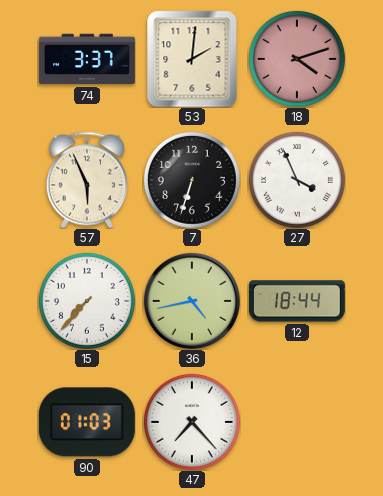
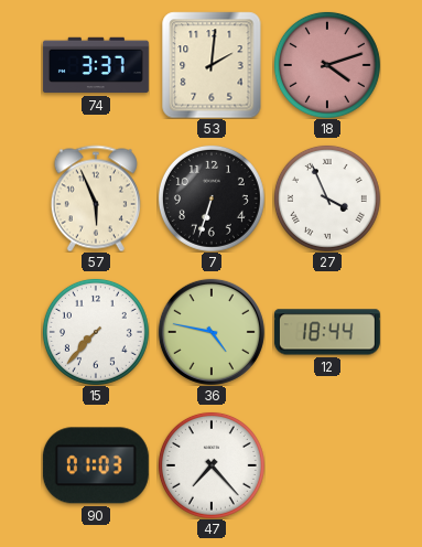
36: 4:43 -> 4:47
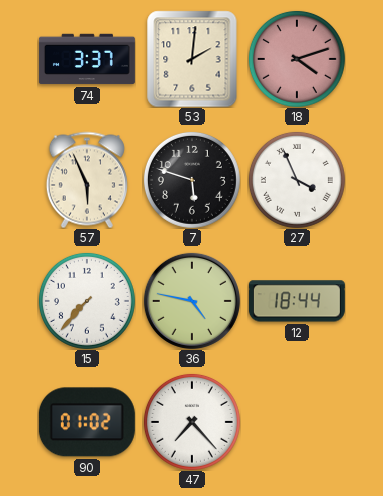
7: 6:33 -> 5:48
90: 01:03 -> 01:02
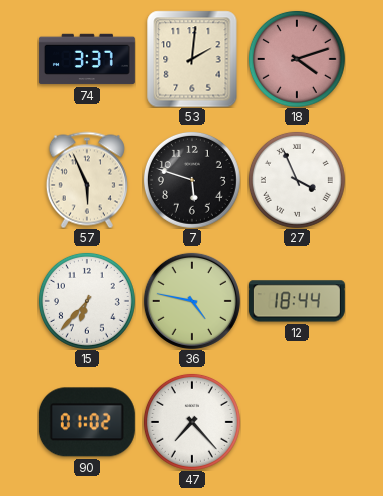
15: 7:37 -> 6:37
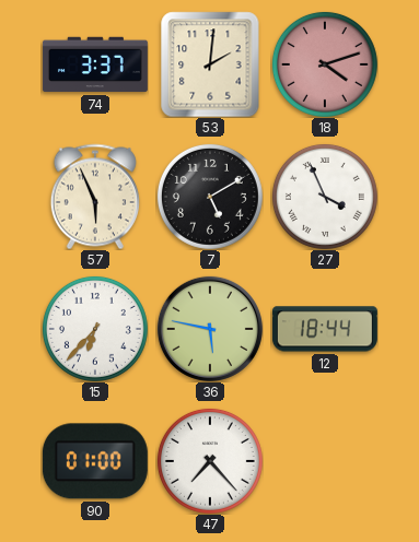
7: 5:48 -> 5:10
36: 4:47 -> 5:47
90: 01:02 -> 01:00
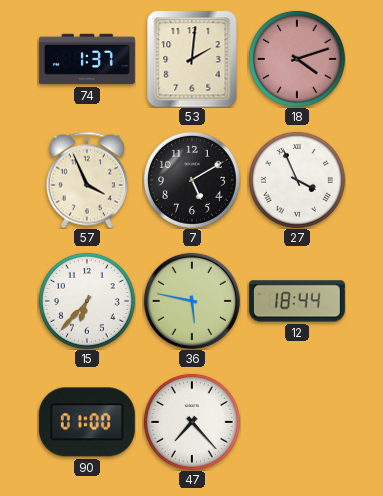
74: 3:37 -> 1:37
57: 5:56 -> 3:56
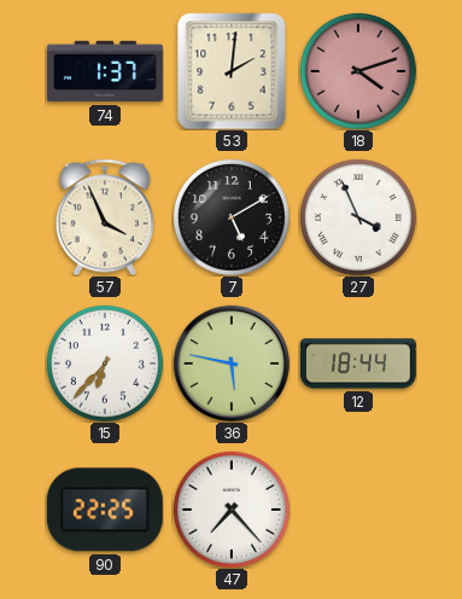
90: 01:00 -> 22:25
